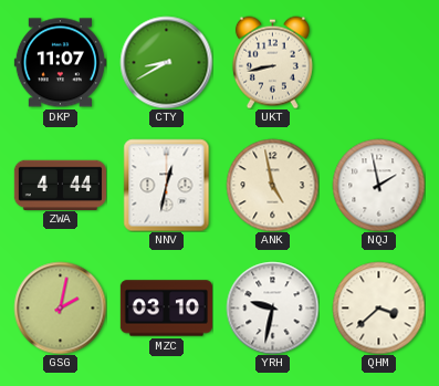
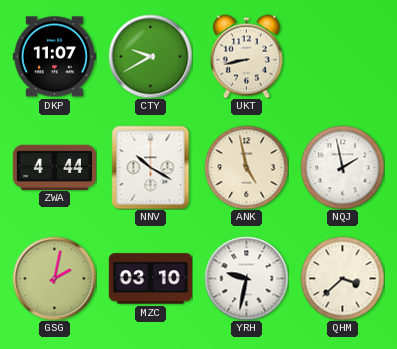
CTY: 8:40 -> 9:40
NNV: 12:32 -> 10:20
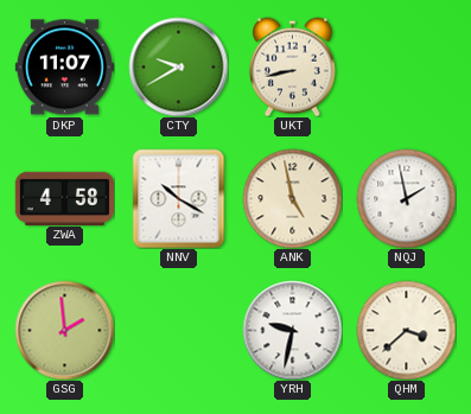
ZWA: 4:44 -> 4:58
GSG: 2:02 -> 1:59
MZC: 03:10 -> none
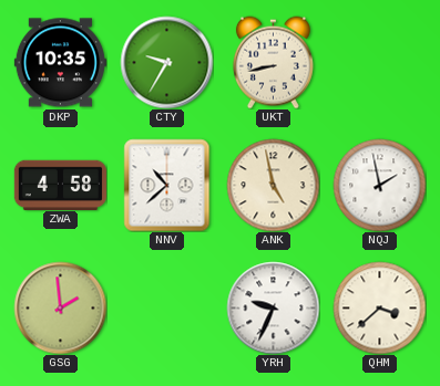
DKP: 11:07 -> 10:35
CTY: 9:40 -> 9:35
NNV: 10:20 -> 10:38
YRH: 9:32 -> 9:34
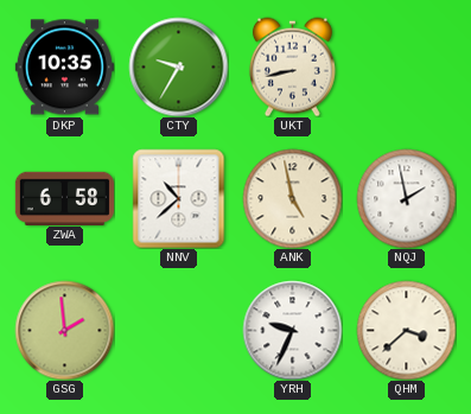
ZWA: 4:58 -> 6:58
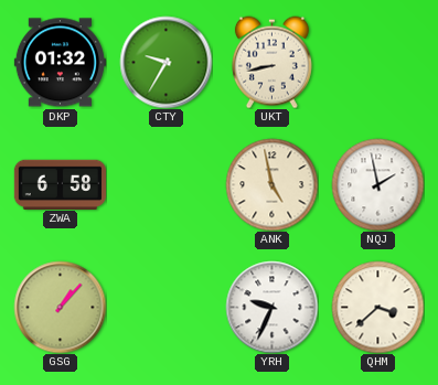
DKP: 10:35 -> 01:32
NNV: 10:38 -> none
GSG: 1:59 -> 1:07
